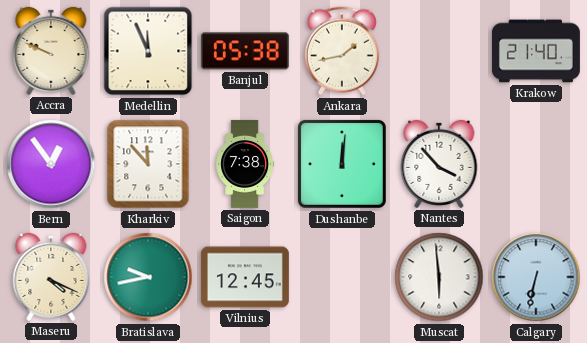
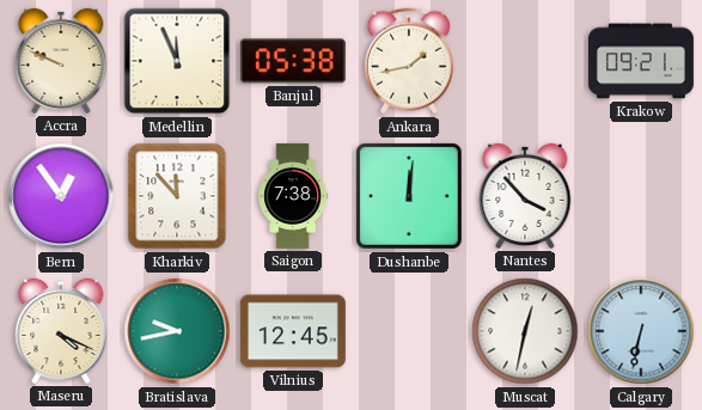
Krakow: 21:40 -> 09:21
Muscat: 5:59 -> 12:32
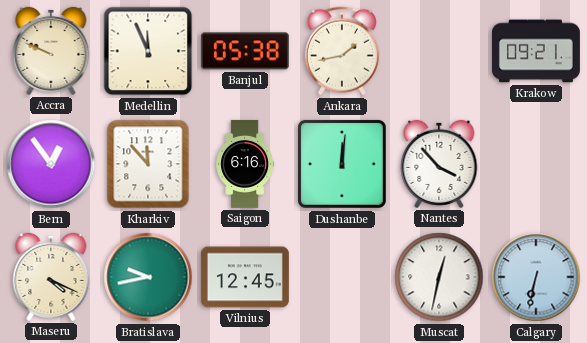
Saigon: 7:38 -> 6:16
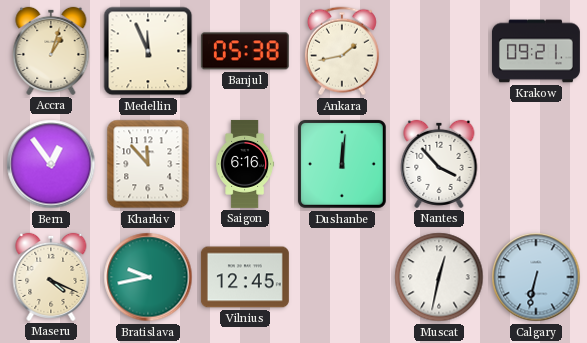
Accra: 9:49 -> 1:03
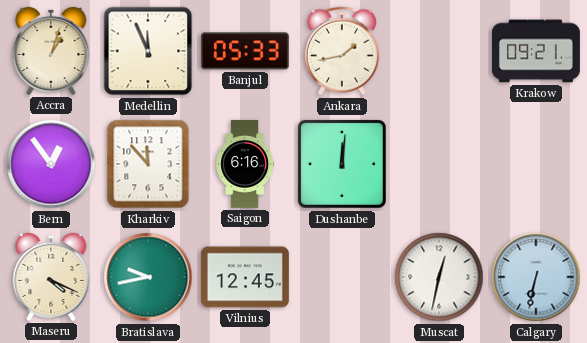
Banjul: 05:38 -> 05:33
Nantes: 3:53 -> none
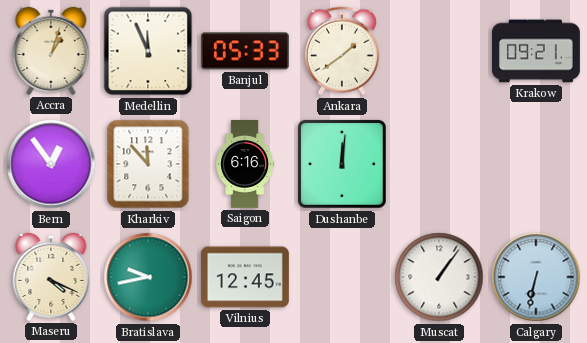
Ankara: 1:43 -> 1:39
Muscat: 12:32 -> 1:06
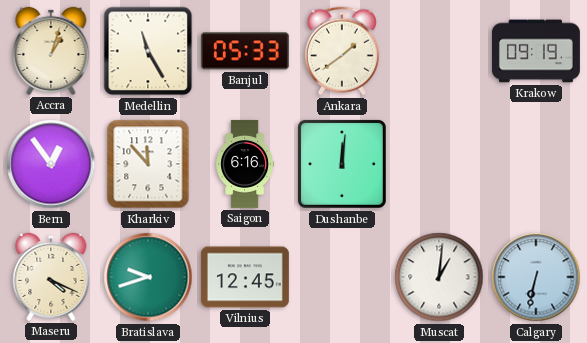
Medellin: 11:56 -> 11:25
Krakow: 09:21 -> 09:19
Bratislava: 9:43 -> 9:42
Muscat: 1:06 -> 1:01
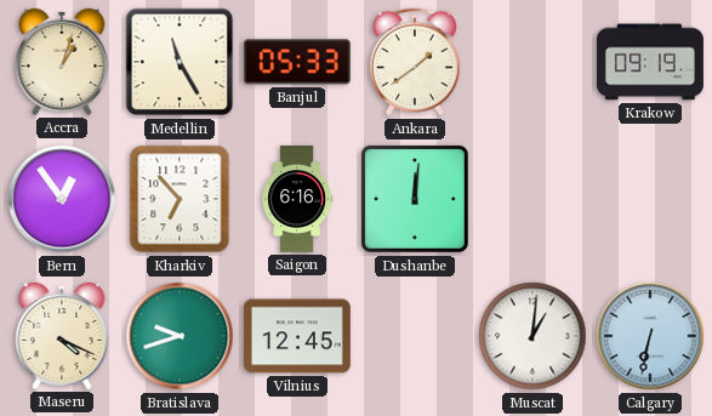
Kharkiv: 11:53 -> 6:53
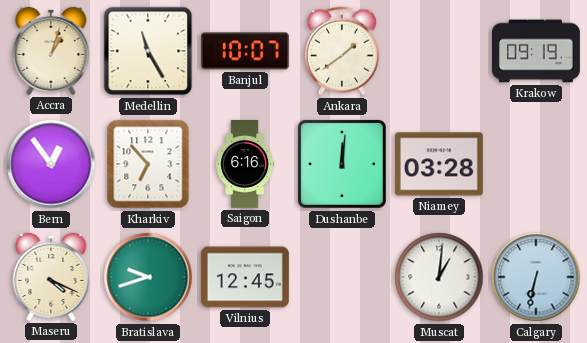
Banjul: 05:33 -> 10:07
Niamey: none -> 03:28
